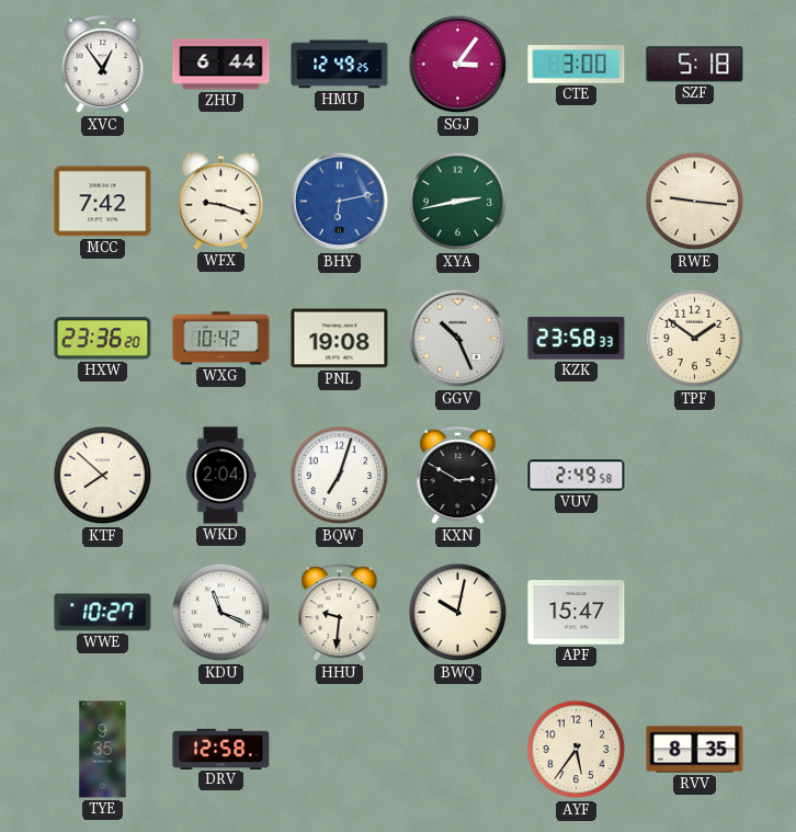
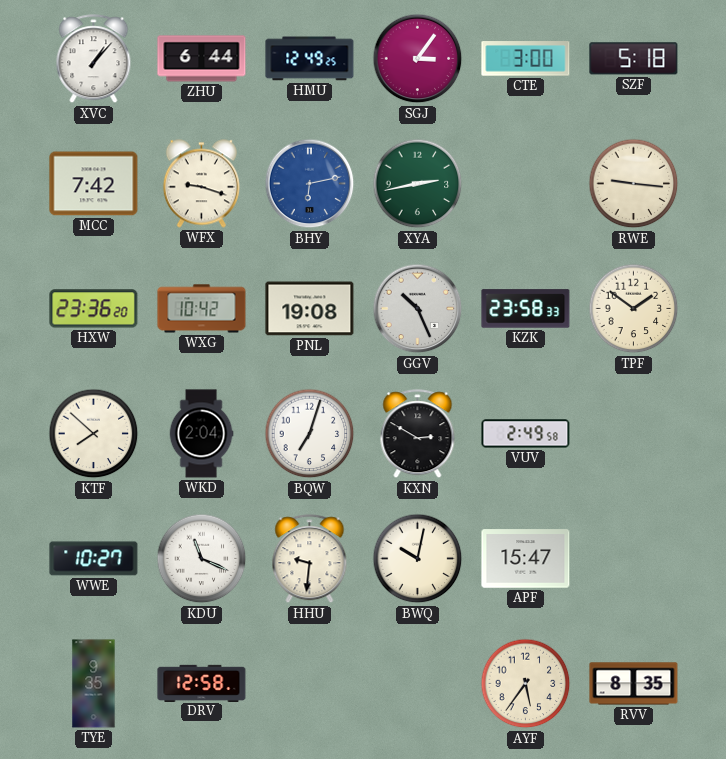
XVC: 12:54 -> 1:07
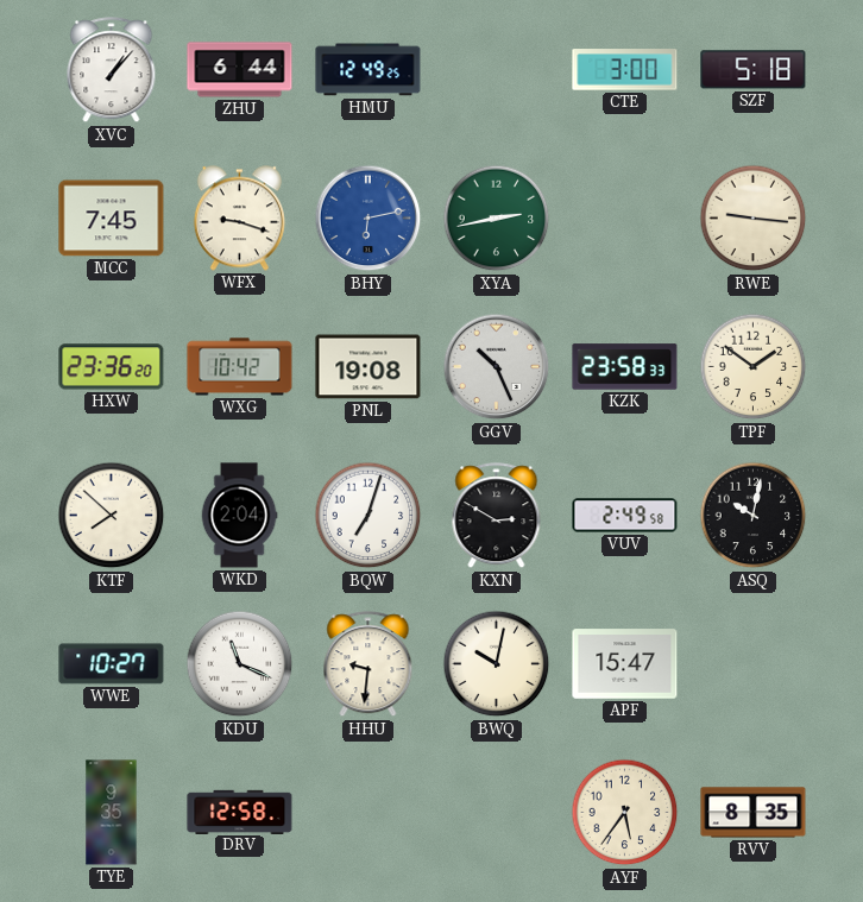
SGJ: 3:06 -> none
MCC: 7:42 -> 7:45
ASQ: none -> 10:02
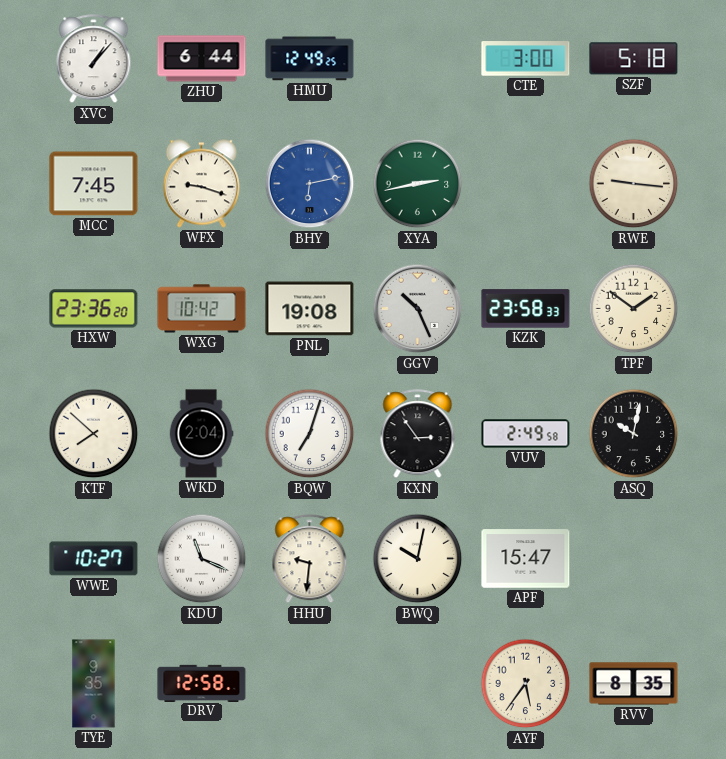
KXN: 2:50 -> 2:54
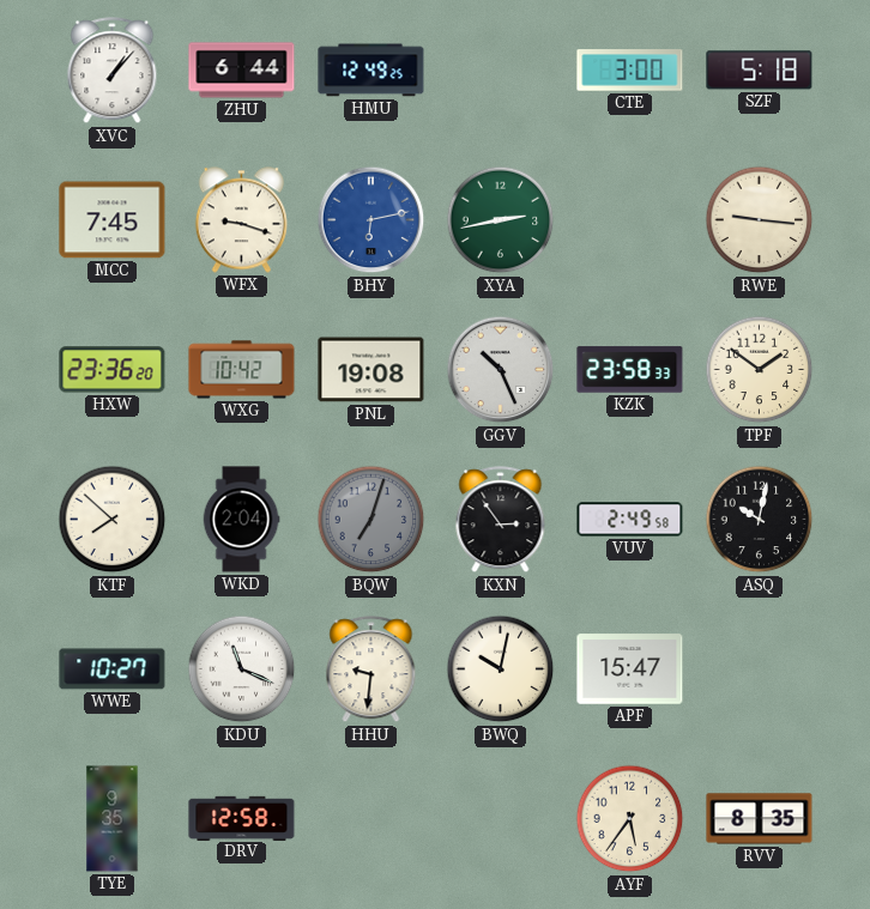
BQW dial: white -> grey
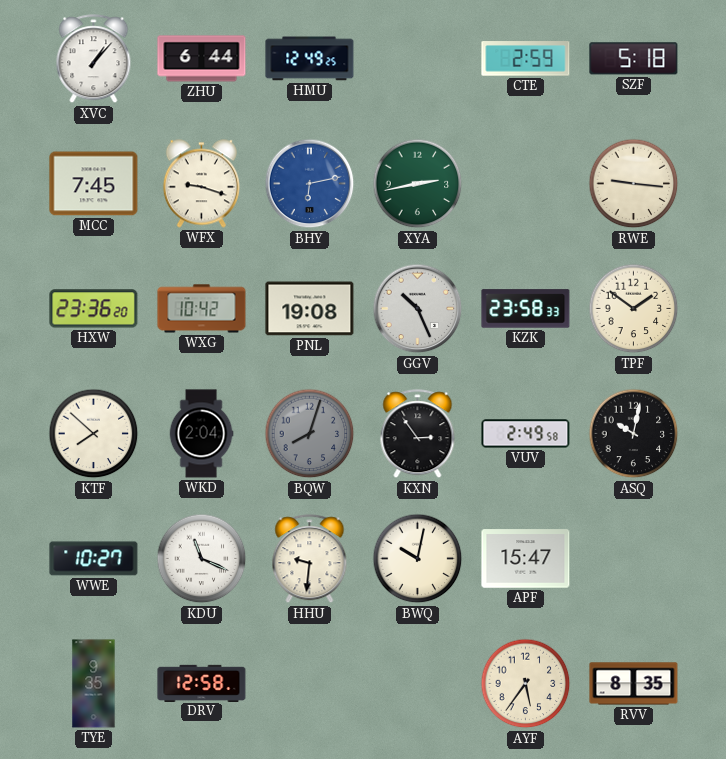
CTE: 3:00 -> 2:59
BQW: 7:03 -> 8:03
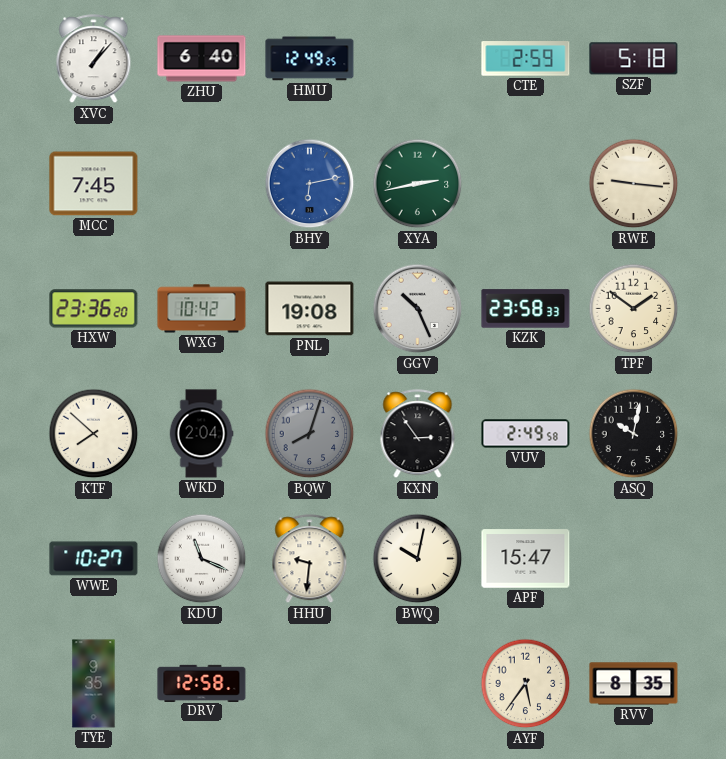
ZHU: 6:44 -> 6:40
WFX: 9:18 -> none
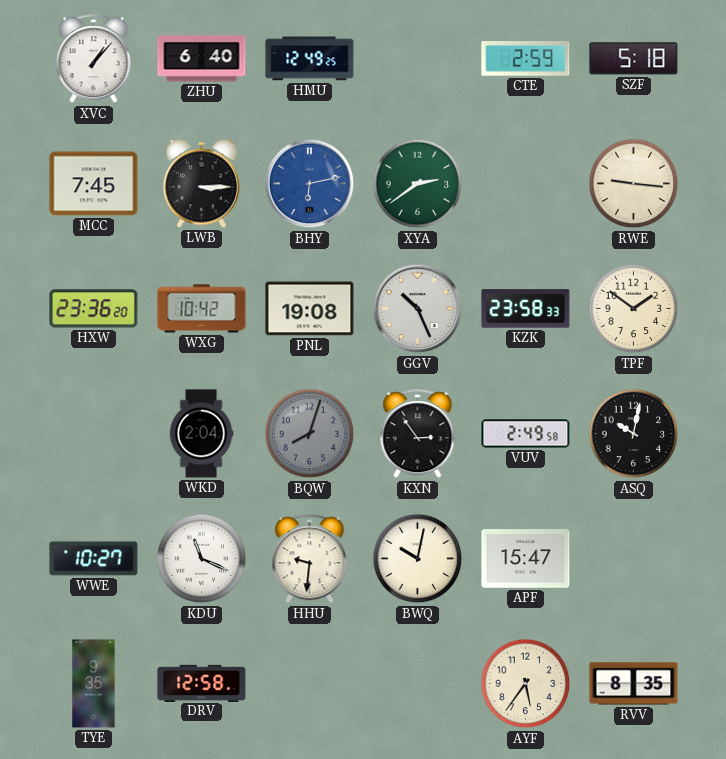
LWB: none -> 3:15
XYA: 2:43 -> 2:39
KTF: 7:52 -> none
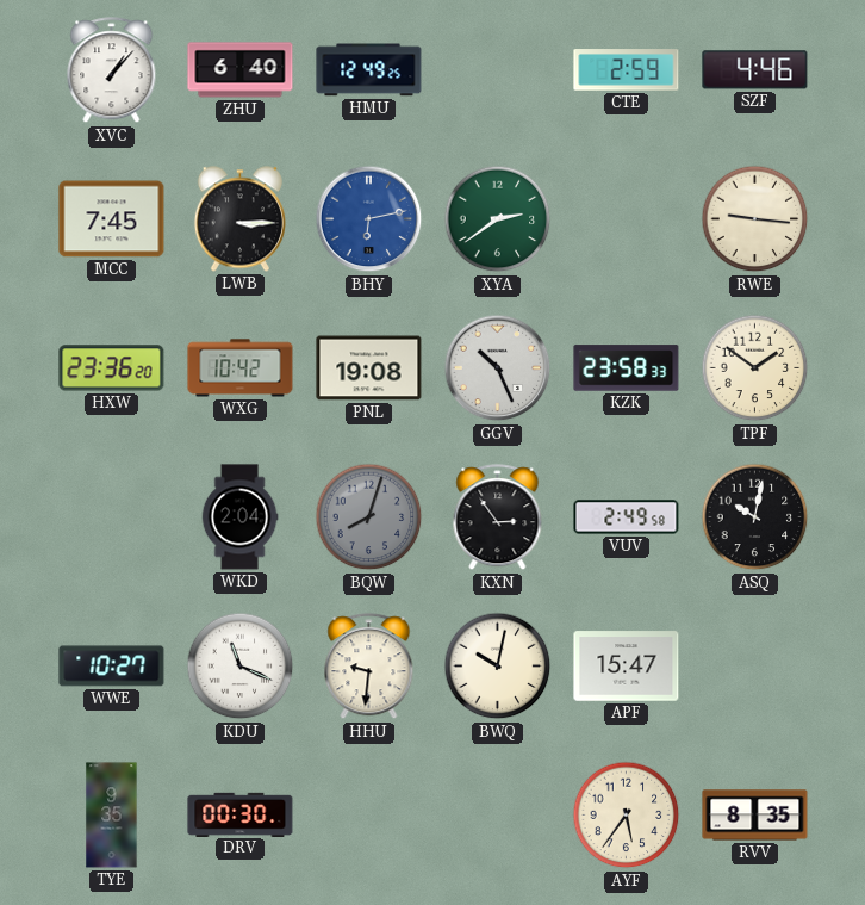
SZF: 5:18 -> 4:46
DRV: 12:58 -> 00:30
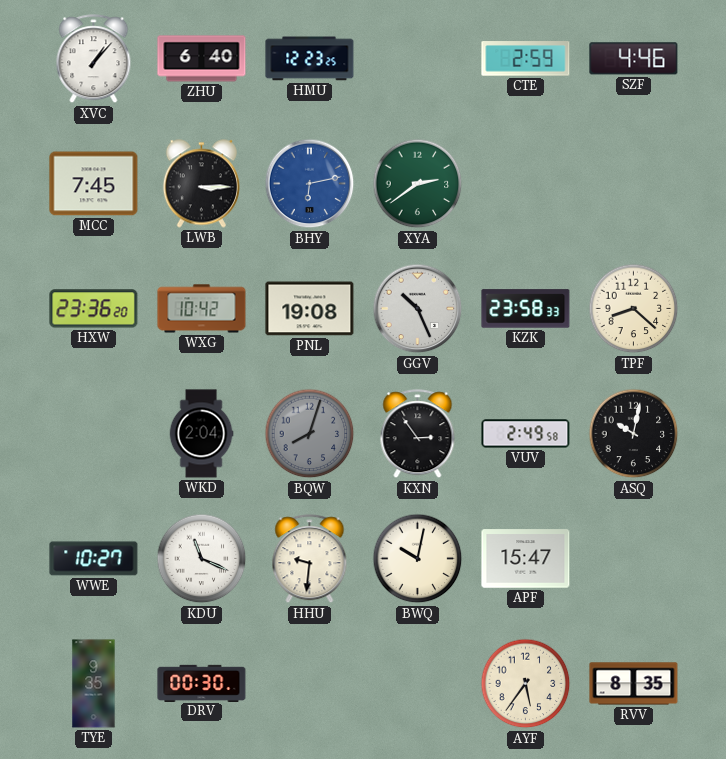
HMU: 12:49 -> 12:23
RWE: 9:16 -> none
TPF: 1:51 -> 8:22
